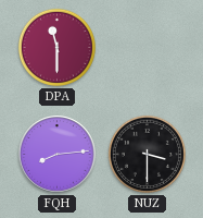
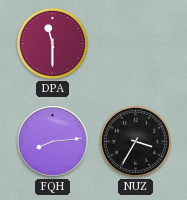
NUZ: 3:30 -> 3:35
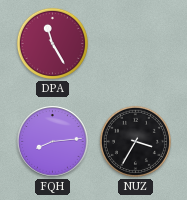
DPA: 11:30 -> 11:25
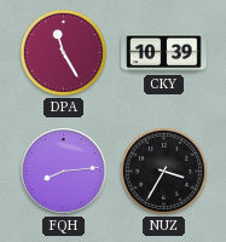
CKY: none -> 10:39
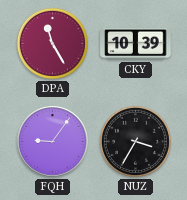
FQH: 8:14 -> 9:06
